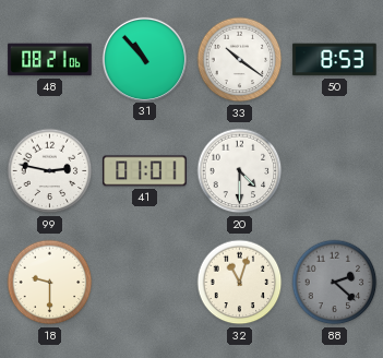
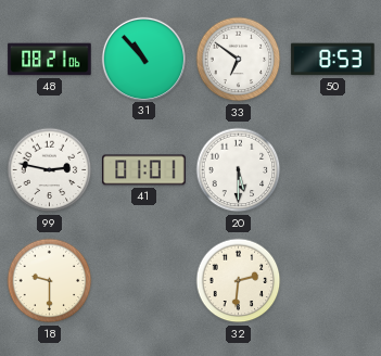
33: 10:21 -> 6:51
20: 4:30 -> 5:30
32: 11:03 -> 2:31
88: 2:22 -> none
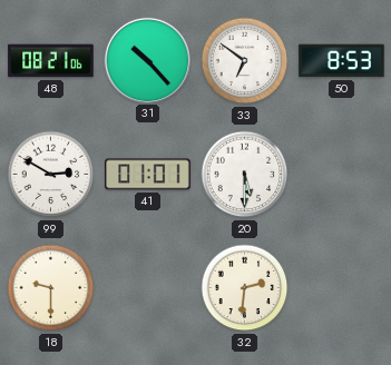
31: 10:53 -> 10:23
99: 2:47 -> 2:50
